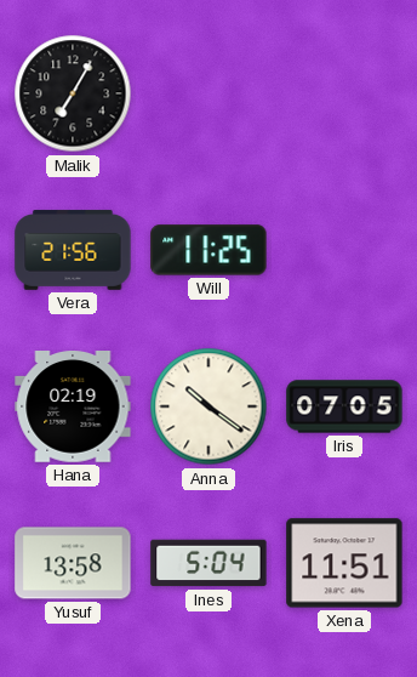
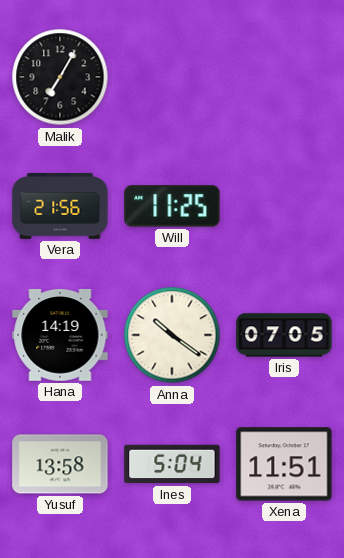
Hana: 02:19 -> 14:19
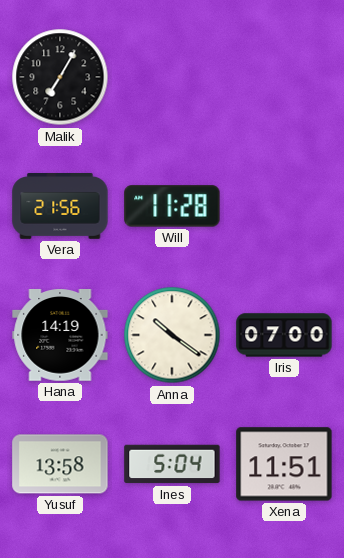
Will: 11:25 -> 11:28
Iris: 07:05 -> 07:00
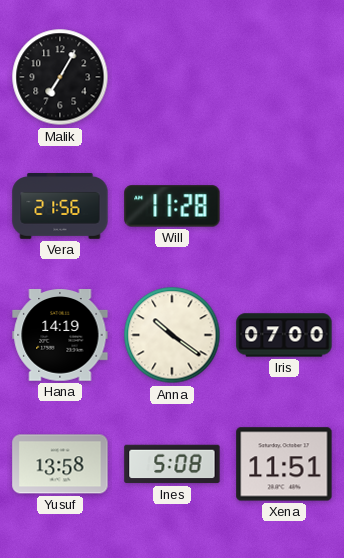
Ines: 5:04 -> 5:08
